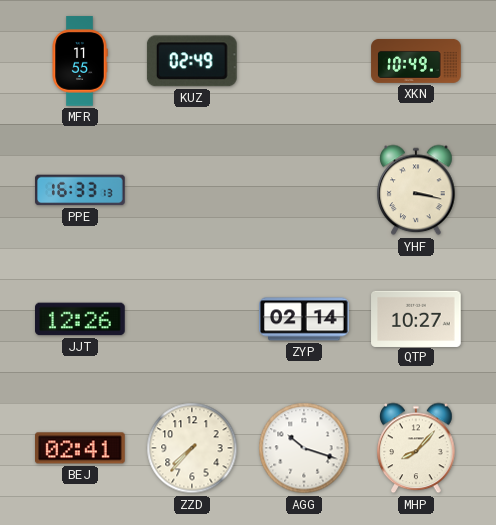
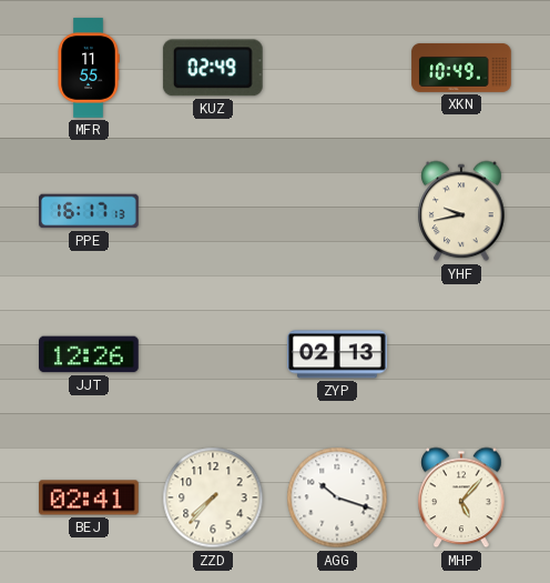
PPE: 16:33 -> 16:17
YHF: 3:17 -> 9:43
ZYP: 02:14 -> 02:13
QTP: 10:27 -> none
MHP: 8:07 -> 5:07
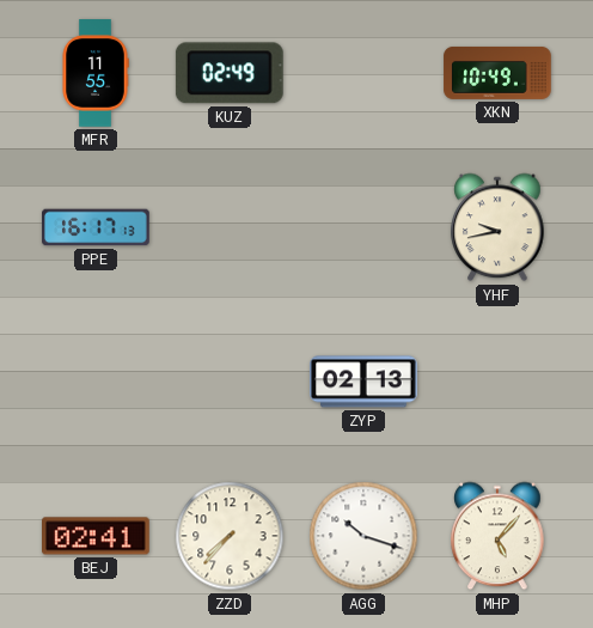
JJT: 12:26 -> none
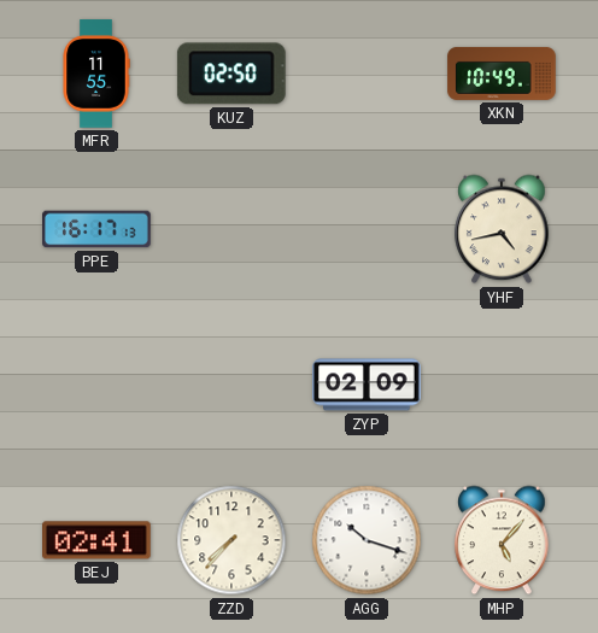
KUZ: 02:49 -> 02:50
YHF: 9:43 -> 4:43
ZYP: 02:13 -> 02:09
